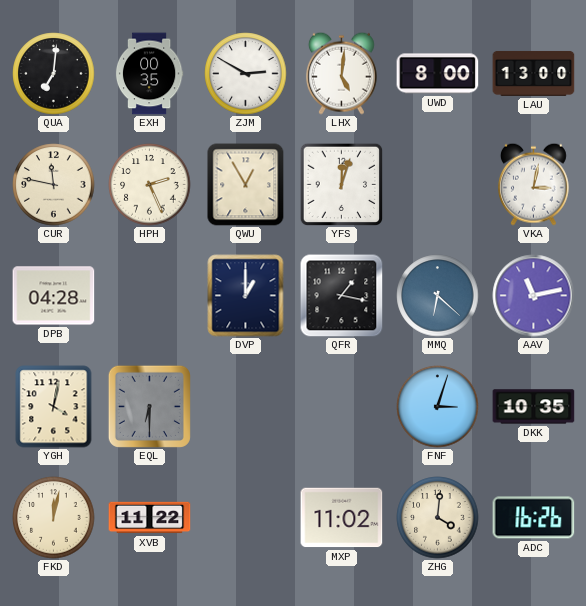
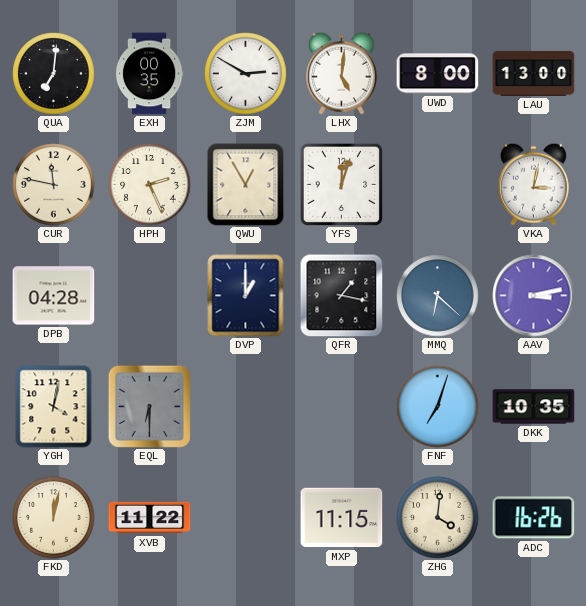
AAV: 11:13 -> 3:13
FNF: 3:03 -> 7:03
MXP: 11:02 -> 11:15
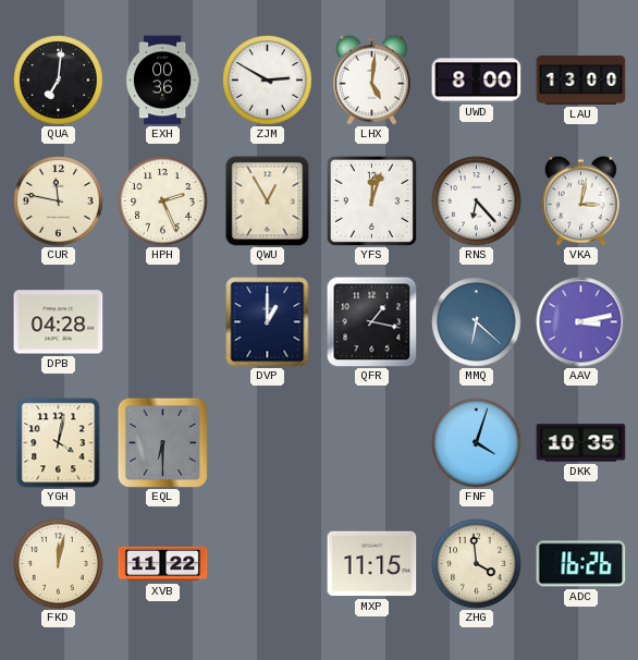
EXH: 00:35 -> 00:36
RNS: none -> 6:23
FNF: 7:03 -> 4:03
ZHG: 4:01 -> 3:59
